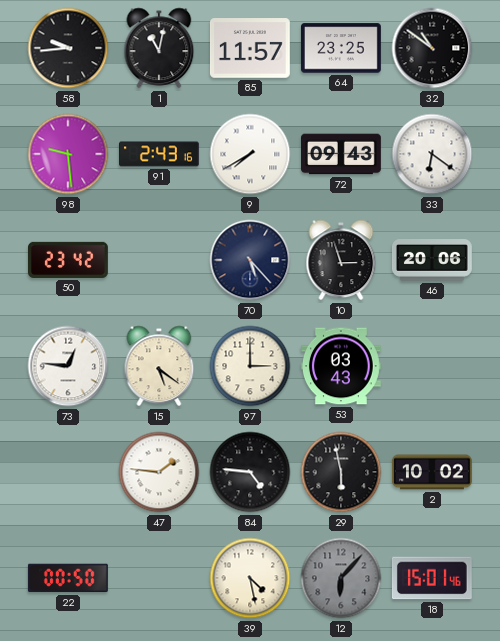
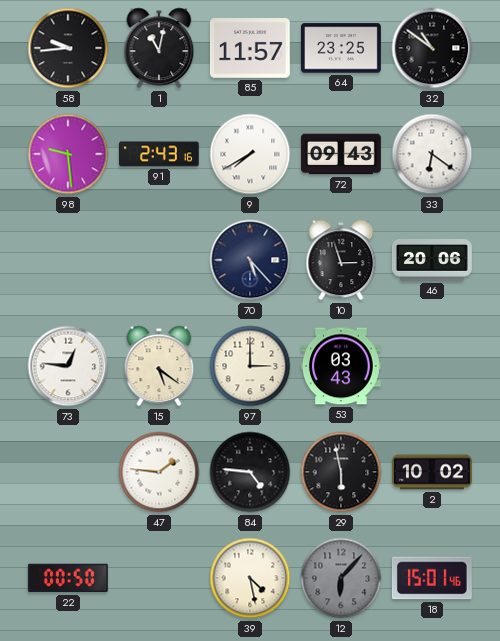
50: 23:42 -> none
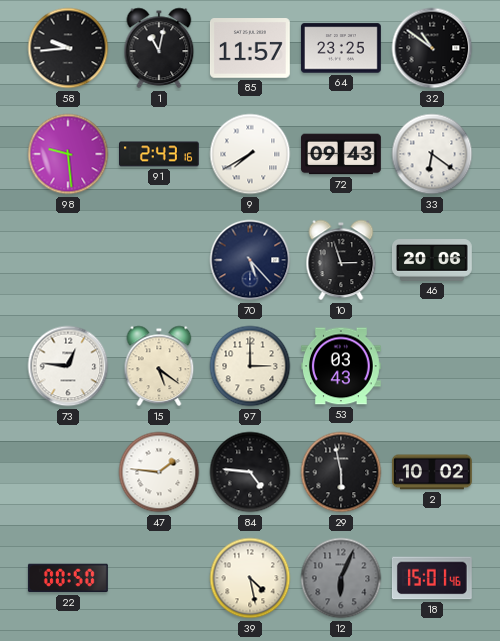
12: 6:07 -> 6:04
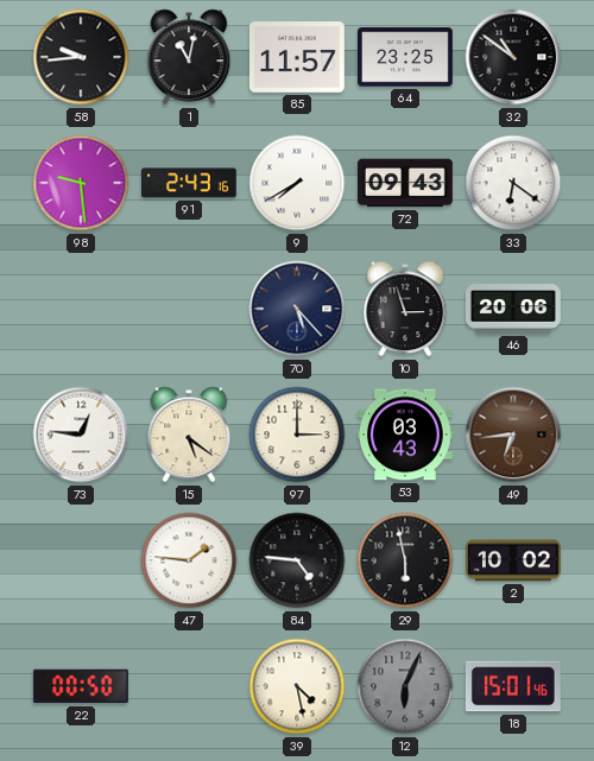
49: none -> 6:44
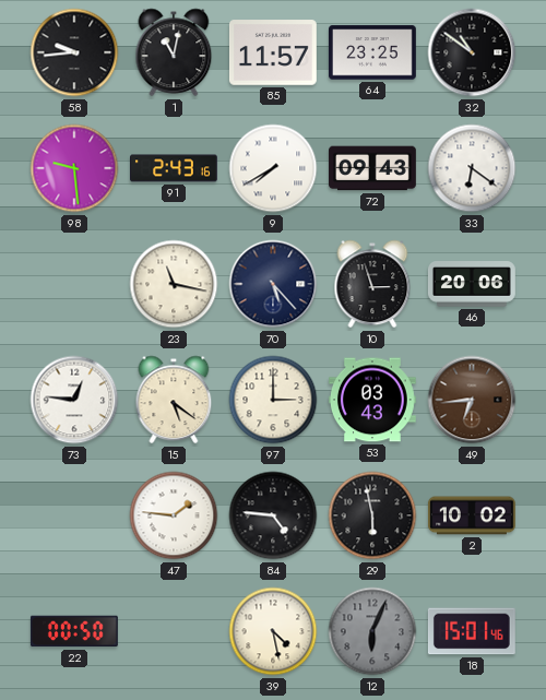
23: none -> 11:17
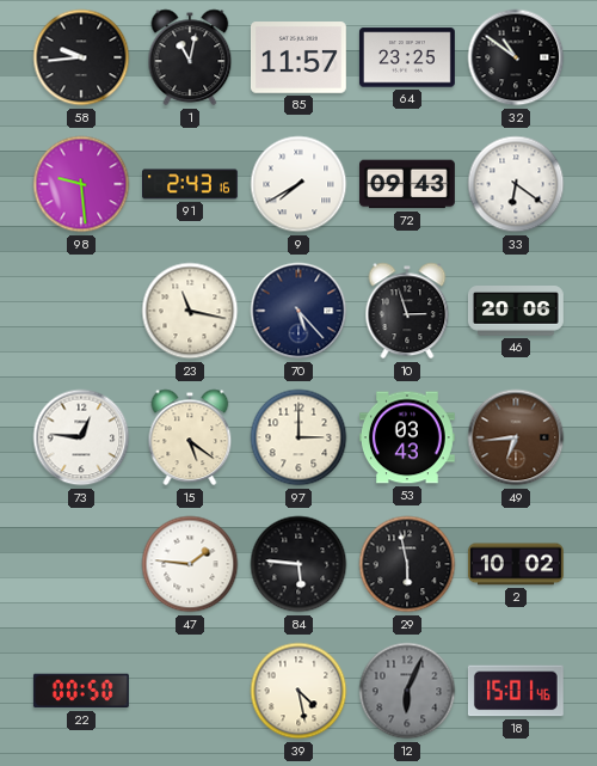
84: 4:46 -> 5:46
